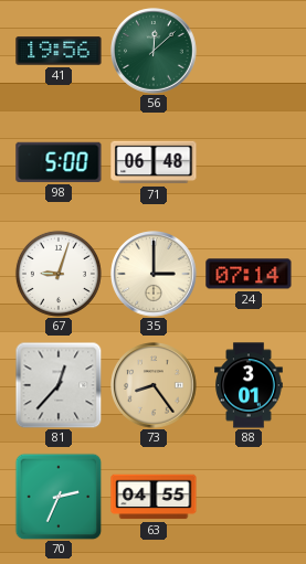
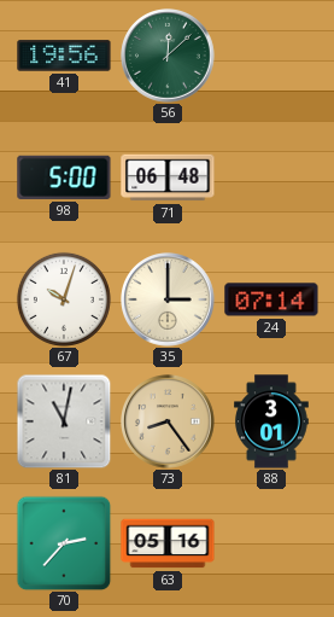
67: 9:03 -> 10:03
81: 12:37 -> 11:02
70: 2:34 -> 2:37
63: 04:55 -> 05:16
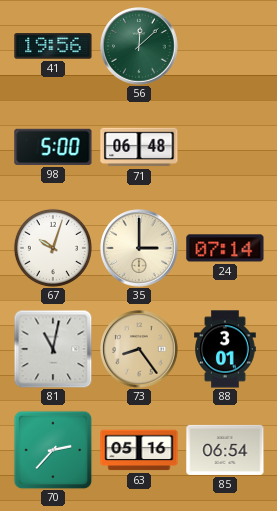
85: none -> 06:54
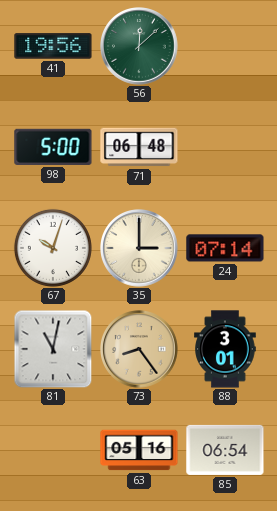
70: 2:37 -> none
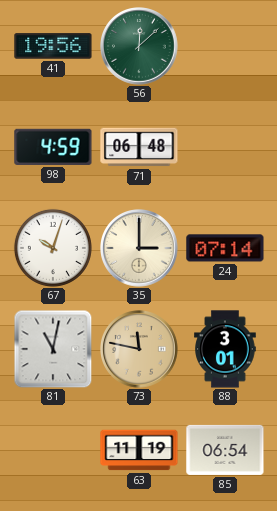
98: 5:00 -> 4:59
73: 8:24 -> 11:47
63: 05:16 -> 11:19
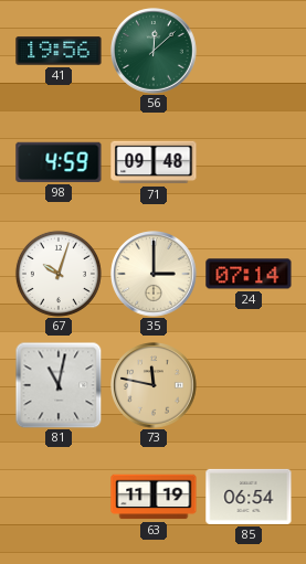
71: 06:48 -> 09:48
88: 3:01 -> none
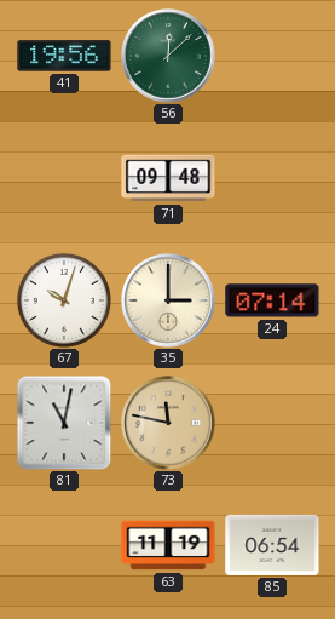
98: 4:59 -> none
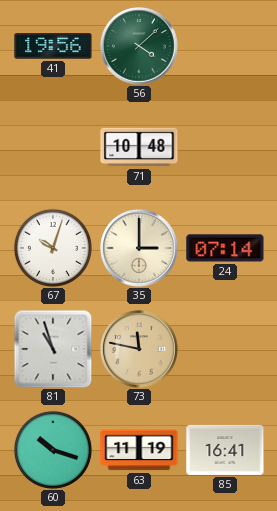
56: 12:08 -> 4:08
71: 09:48 -> 10:48
81: 11:02 -> 10:57
60: none -> 10:18
85: 06:54 -> 16:41
